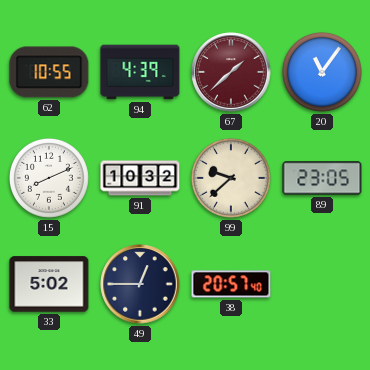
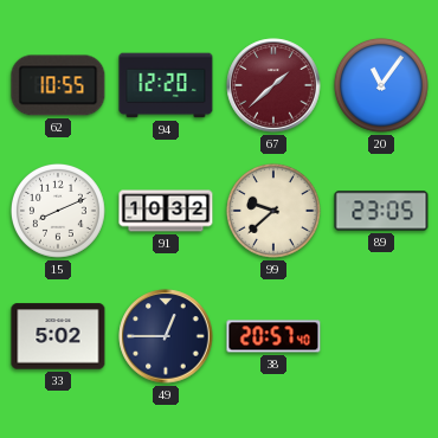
94: 4:39 -> 12:20
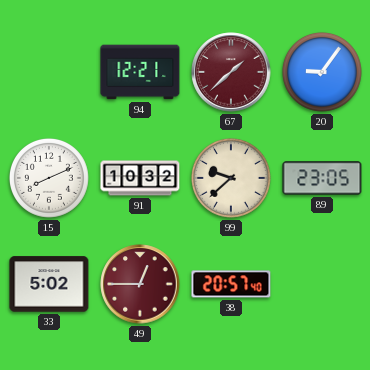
62: 10:55 -> none
94: 12:20 -> 12:21
20: 11:06 -> 9:06
49 dial: navy -> burgundy
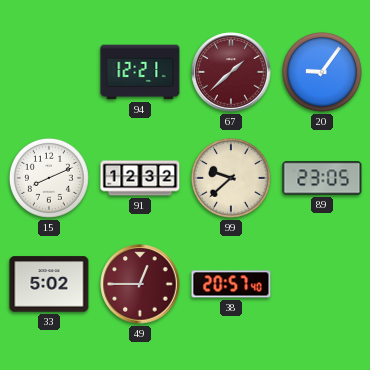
91: 10:32 -> 12:32
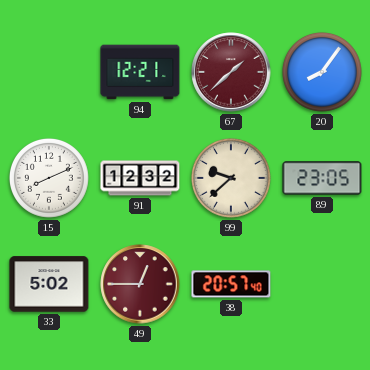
20: 9:06 -> 8:06
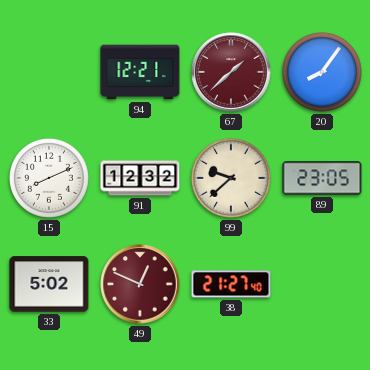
49: 12:45 -> 12:49
38: 20:57 -> 21:27
